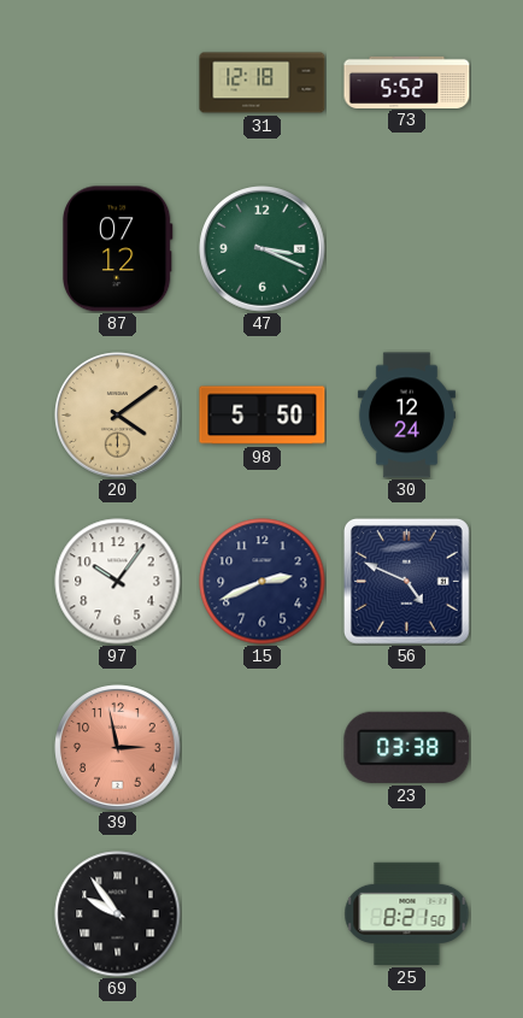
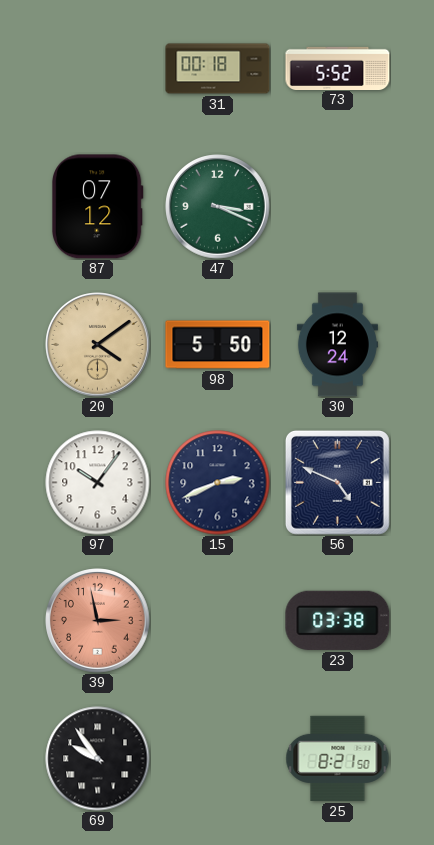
31: 12:18 -> 00:18
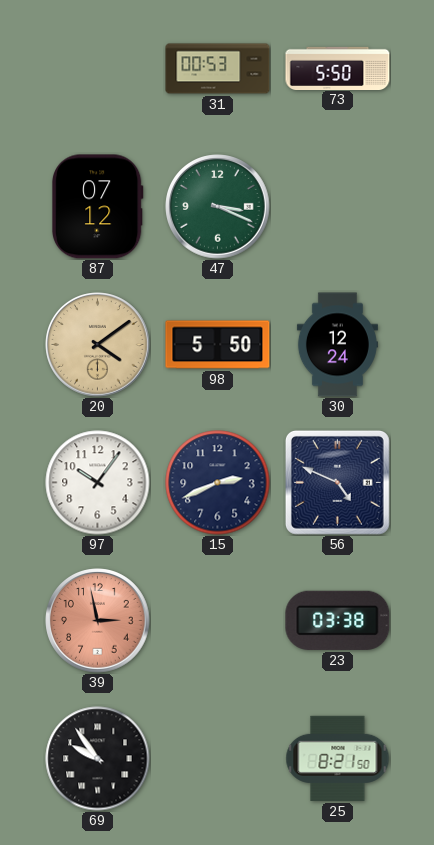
31: 00:18 -> 00:53
73: 5:52 -> 5:50
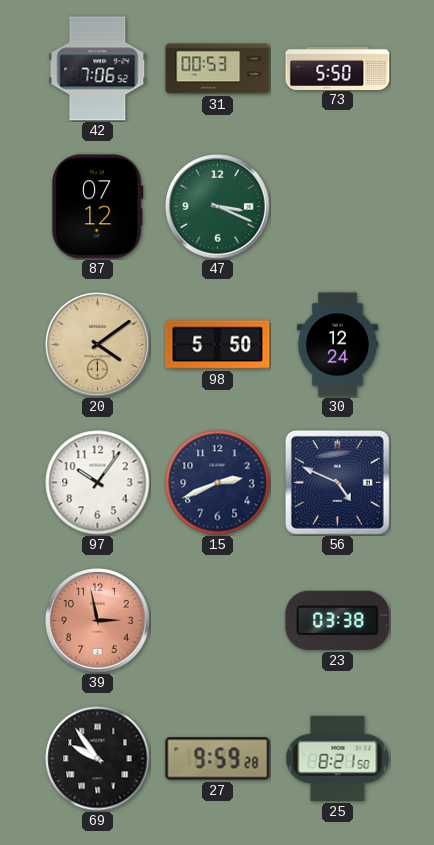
42: none -> 7:06
27: none -> 9:59
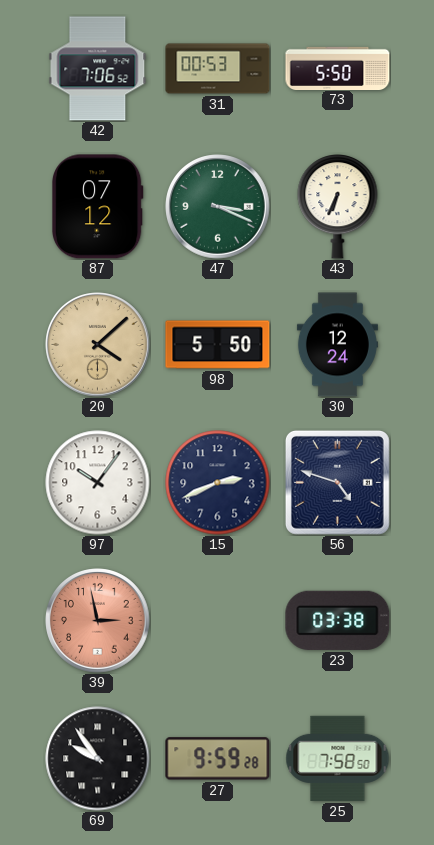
43: none -> 6:34
20: 4:09 -> 4:08
56: 4:49 -> 4:48
25: 8:21 -> 7:58
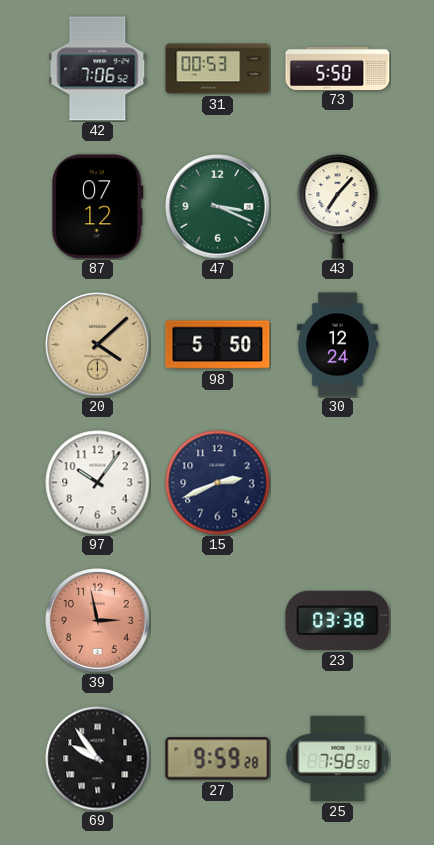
43: 6:34 -> 7:07
56: 4:48 -> none
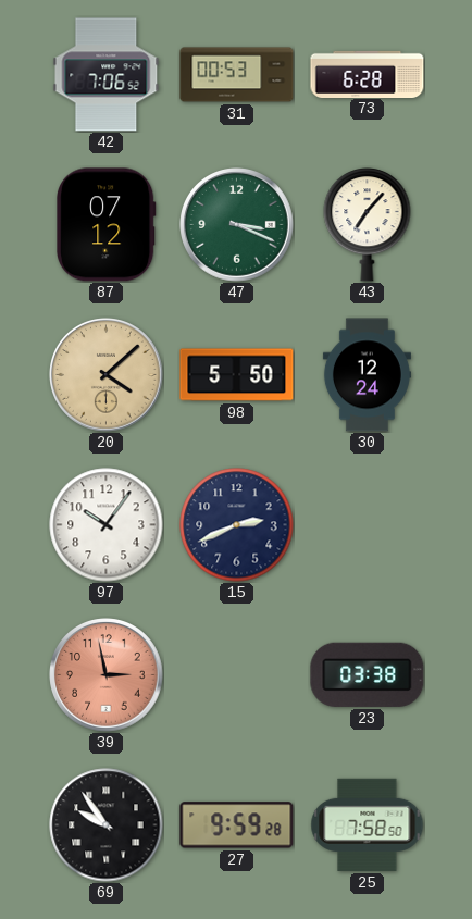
73: 5:50 -> 6:28
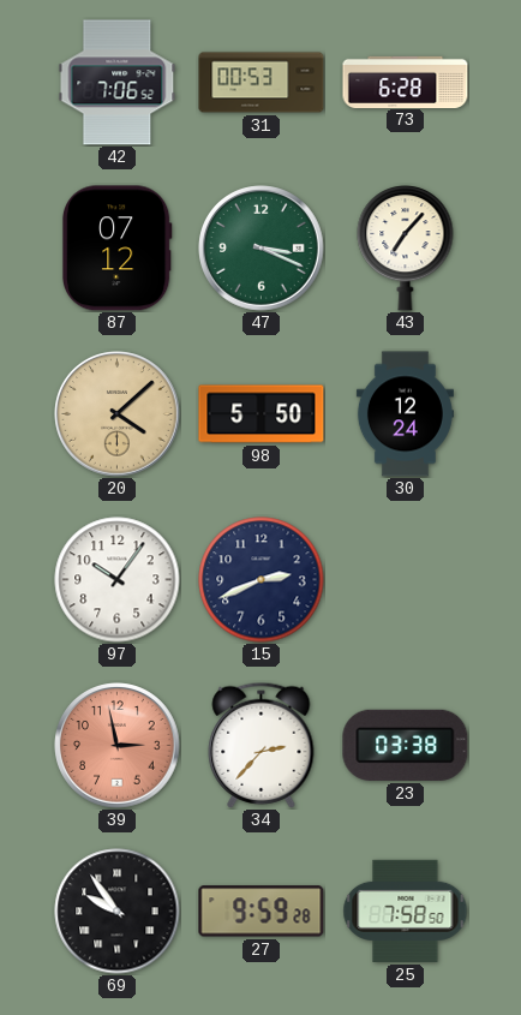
34: none -> 2:37
